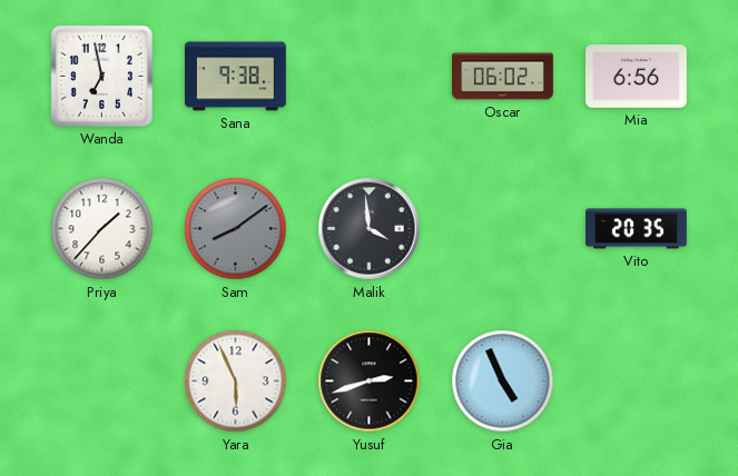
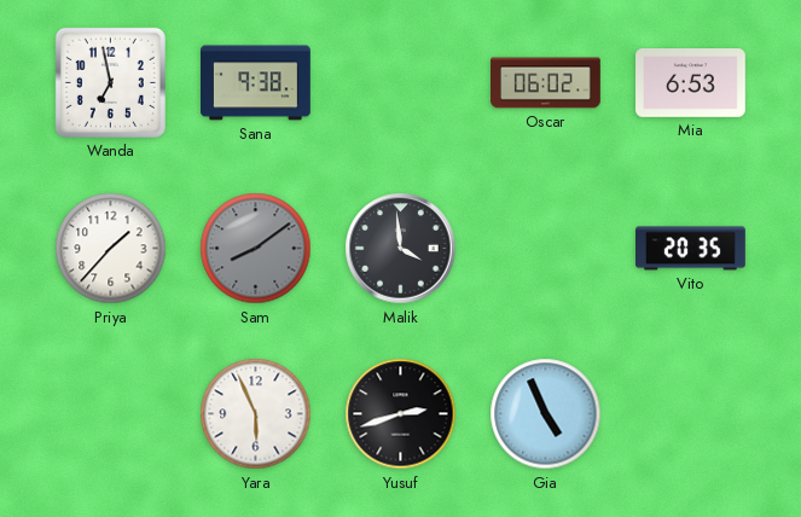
Mia: 6:56 -> 6:53
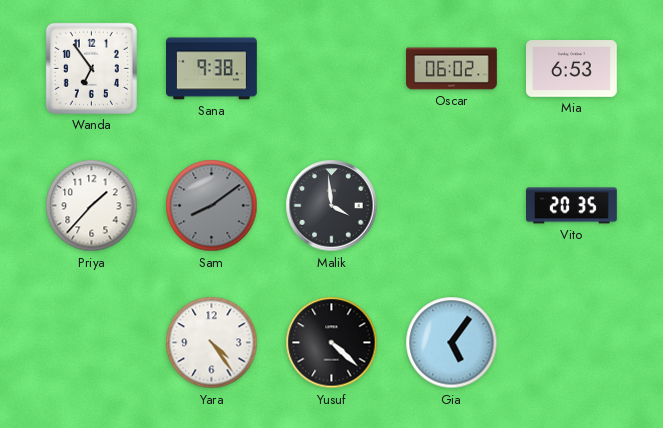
Wanda: 6:58 -> 6:54
Yara: 5:56 -> 4:24
Yusuf: 2:42 -> 4:22
Gia: 4:56 -> 5:06
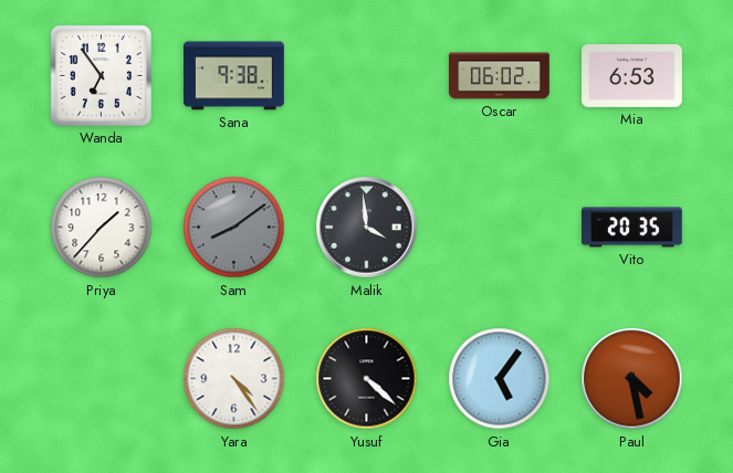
Paul: none -> 4:28
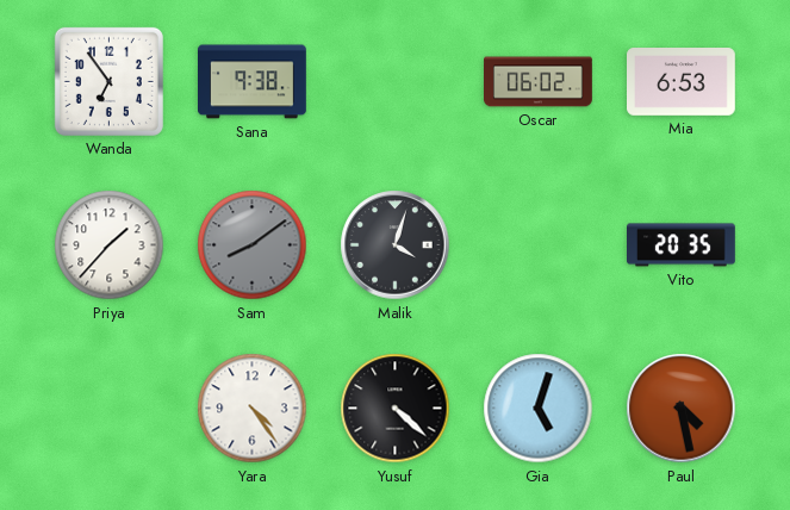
Malik: 3:59 -> 4:03
Gia: 5:06 -> 5:03
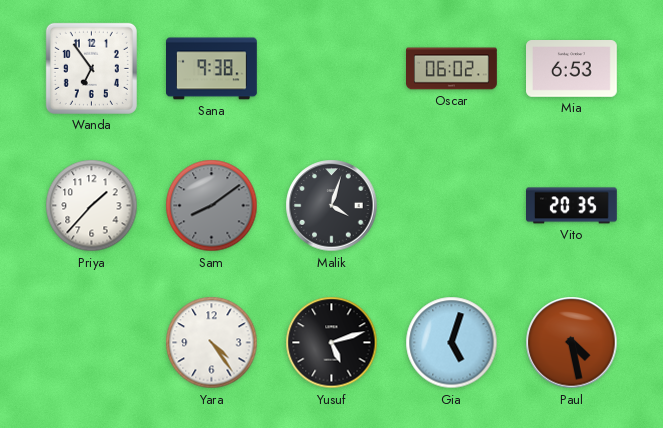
Yusuf: 4:22 -> 5:12
